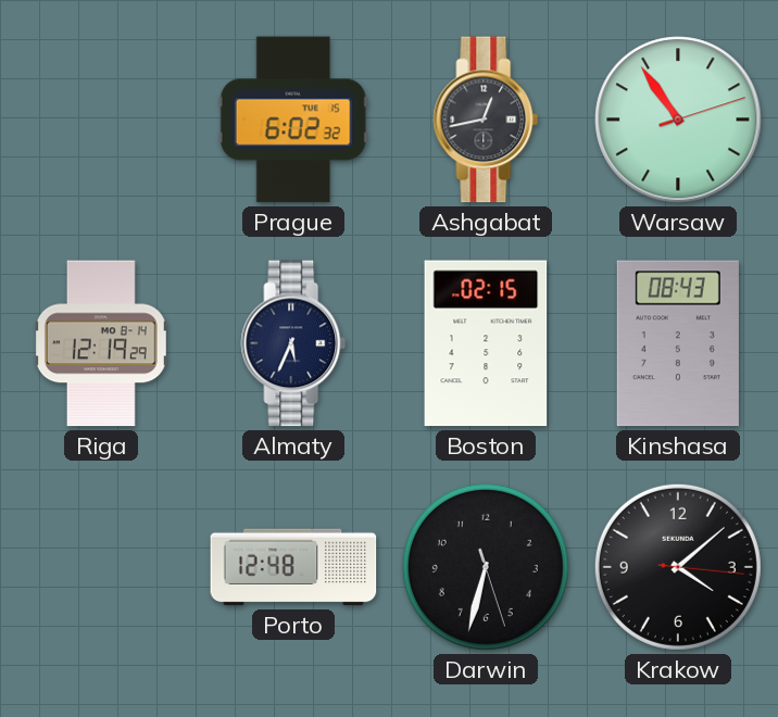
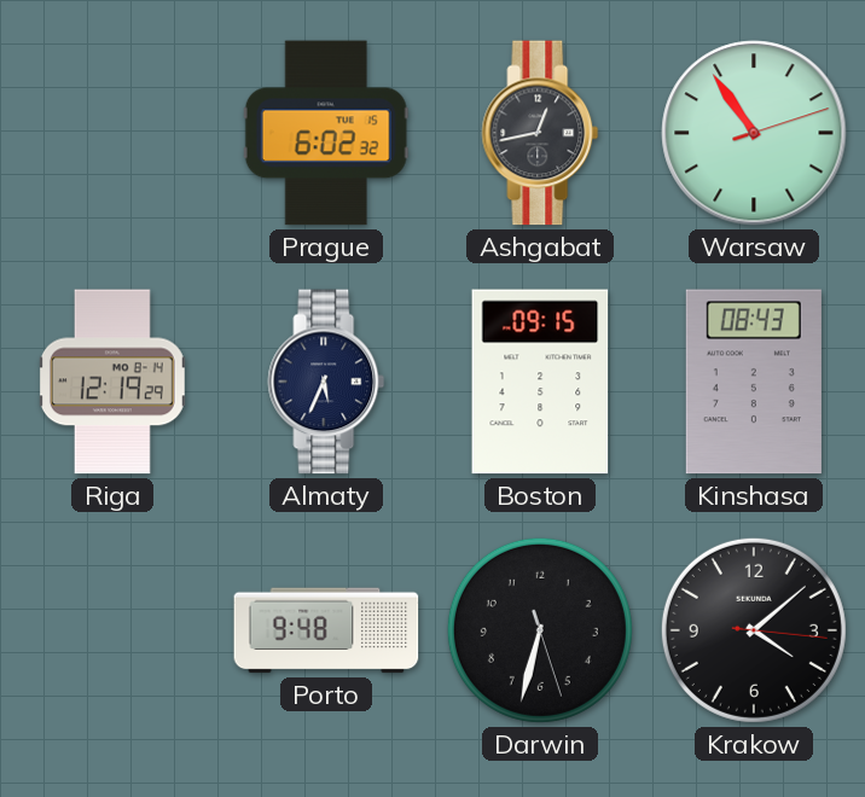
Boston: 02:15 -> 09:15
Porto: 12:48 -> 9:48
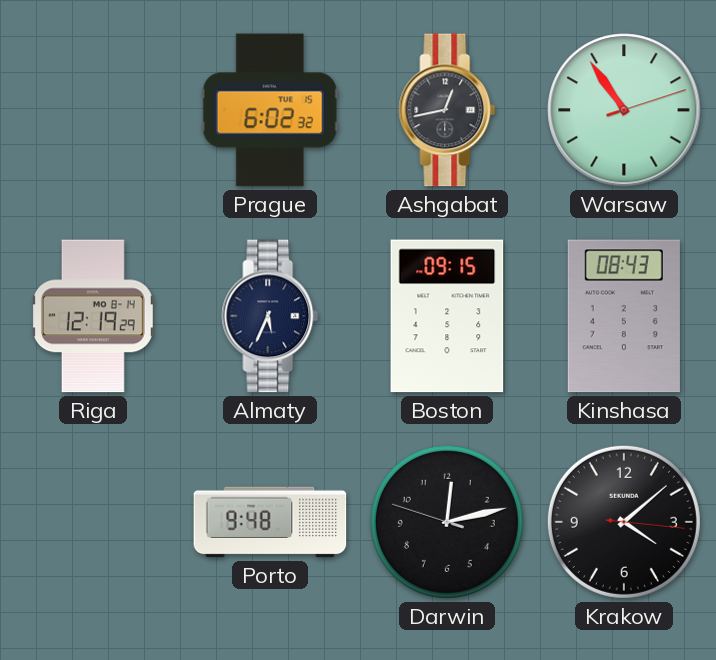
Darwin: 6:32 -> 12:12
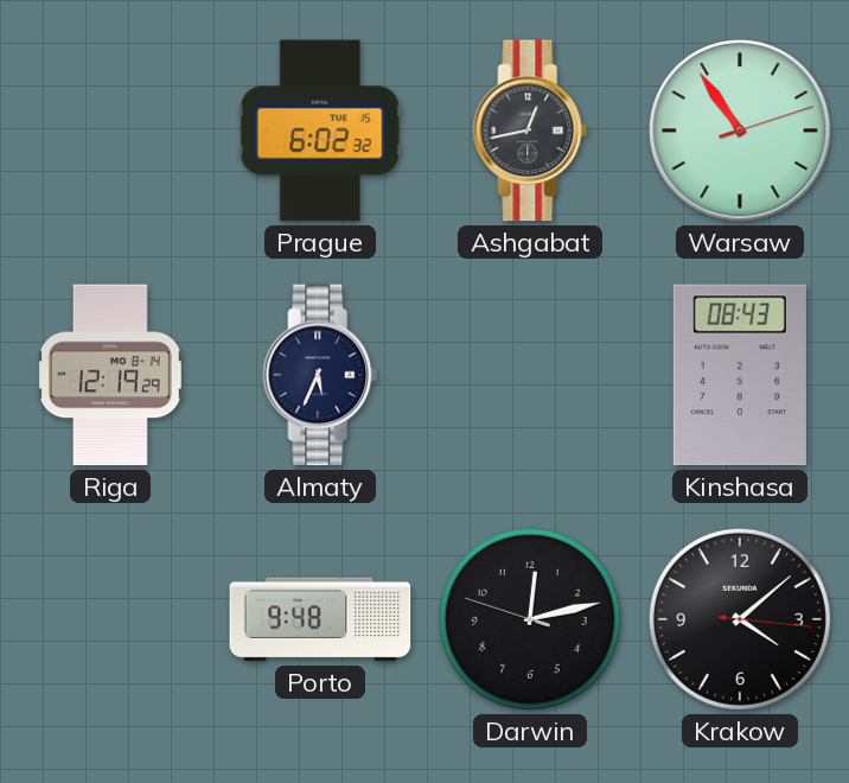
Boston: 09:15 -> none
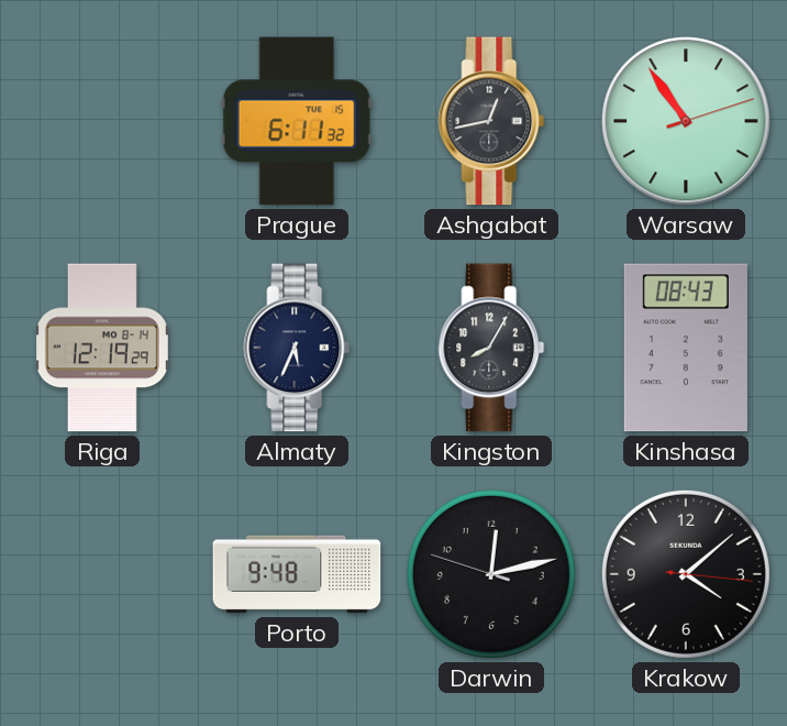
Prague: 6:02 -> 6:11
Kingston: none -> 8:05
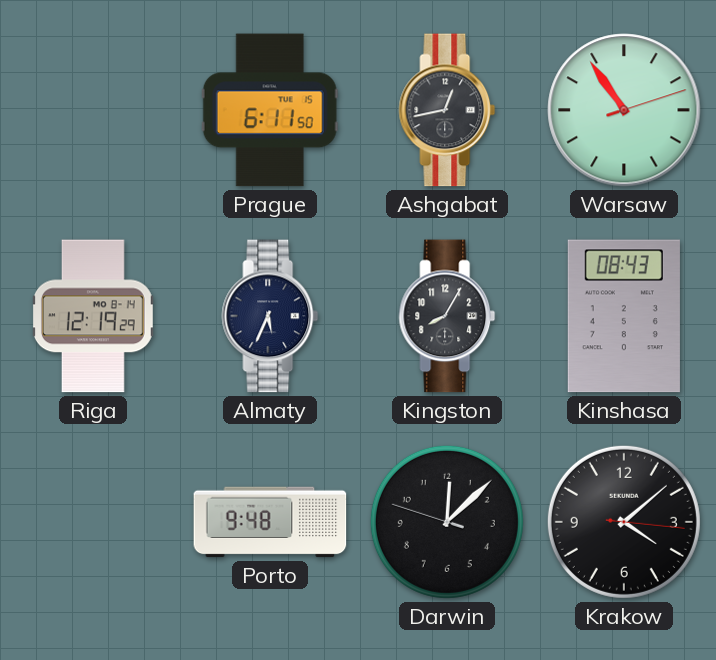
Prague: 6:11:32 -> 6:11:50
Darwin: 12:12 -> 12:07
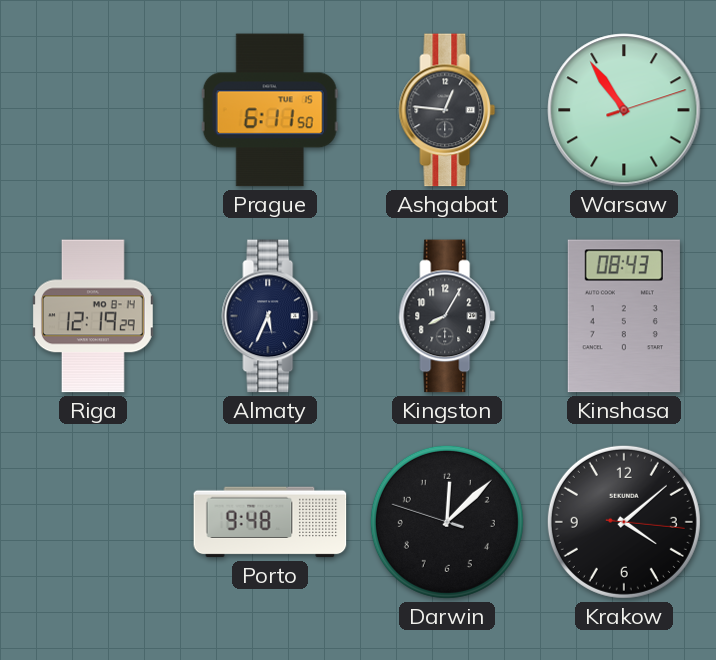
Ashgabat: 12:43 -> 12:46
